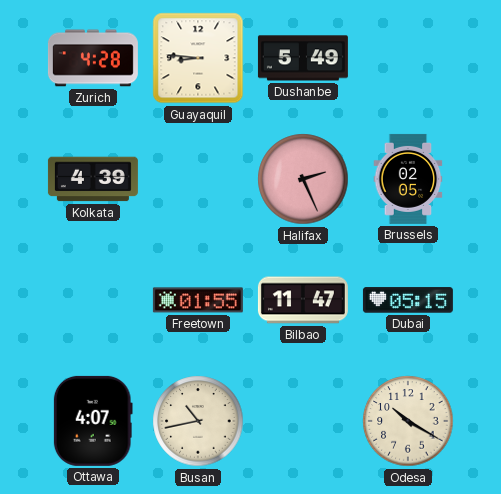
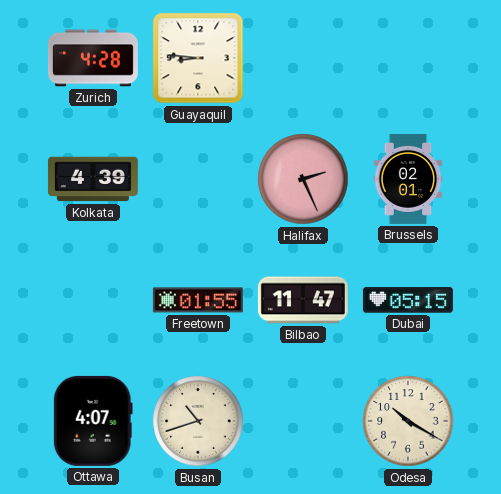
Dushanbe: 5:49 -> none
Brussels: 02:05 -> 02:01
Busan: 10:43 -> 10:42
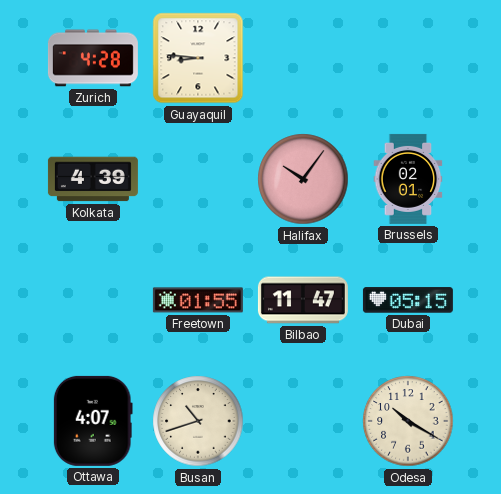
Halifax: 2:26 -> 10:06
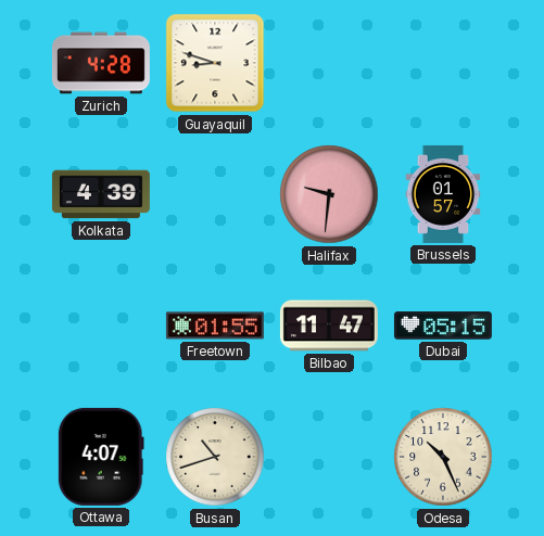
Guayaquil: 8:46 -> 8:48
Halifax: 10:06 -> 9:31
Brussels: 02:01 -> 01:57
Odesa: 10:20 -> 10:26
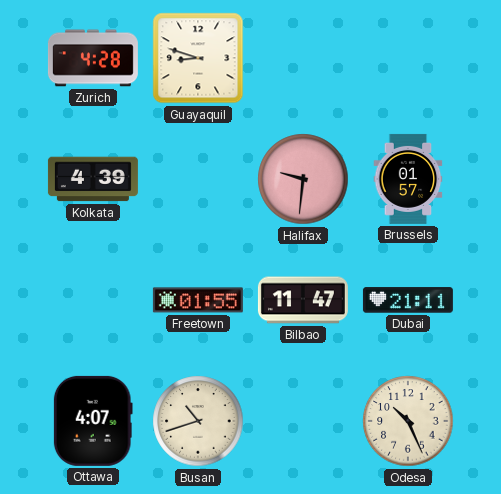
Dubai: 05:15 -> 21:11
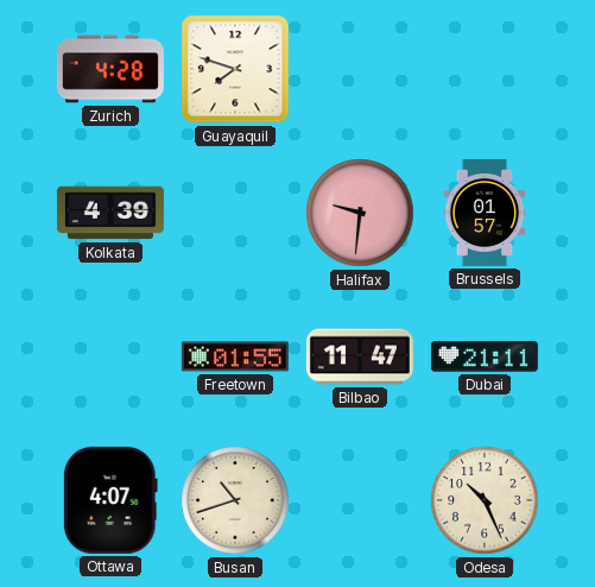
Guayaquil: 8:48 -> 7:48
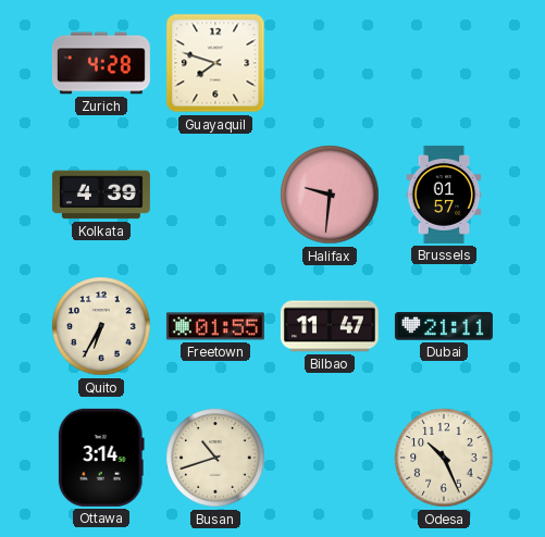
Quito: none -> 6:35
Ottawa: 4:07 -> 3:14
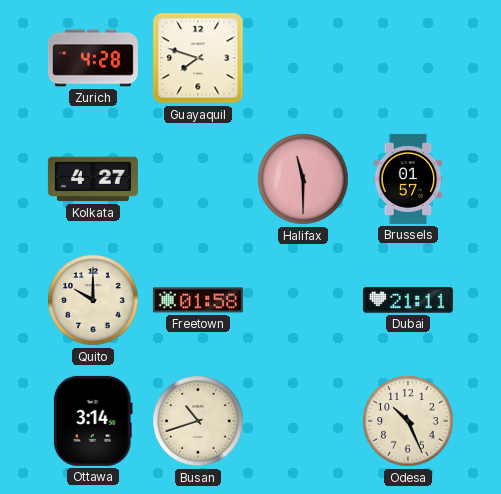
Kolkata: 4:39 -> 4:27
Halifax: 9:31 -> 11:30
Quito: 6:35 -> 10:00
Freetown: 01:55 -> 01:58
Bilbao: 11:47 -> none
